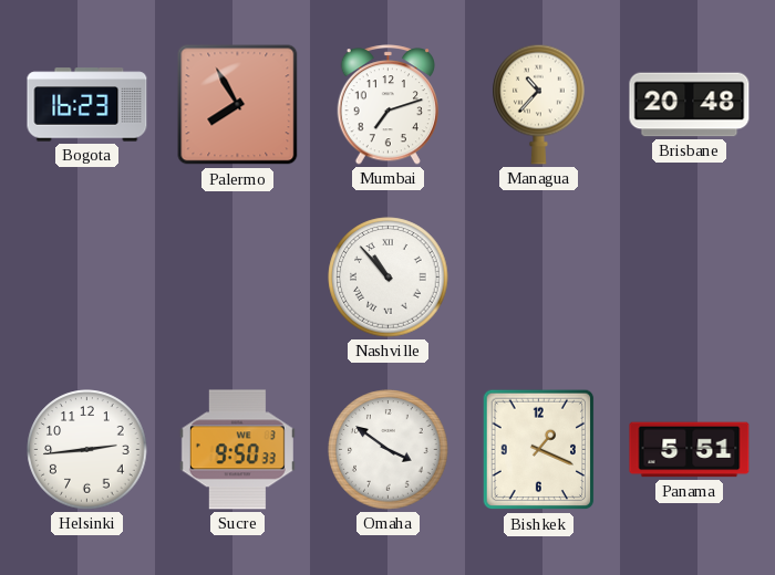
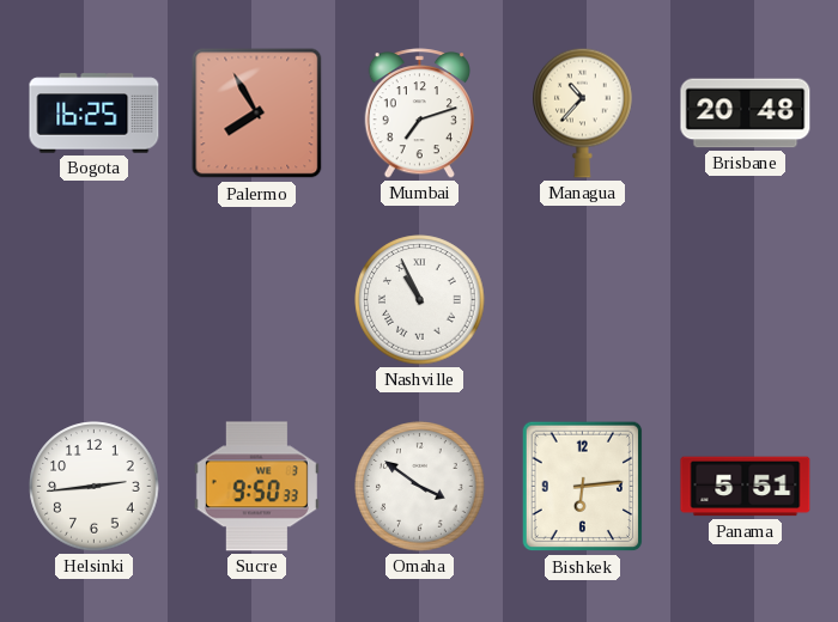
Bogota: 16:23 -> 16:25
Nashville: 10:53 -> 10:56
Bishkek: 1:19 -> 6:14
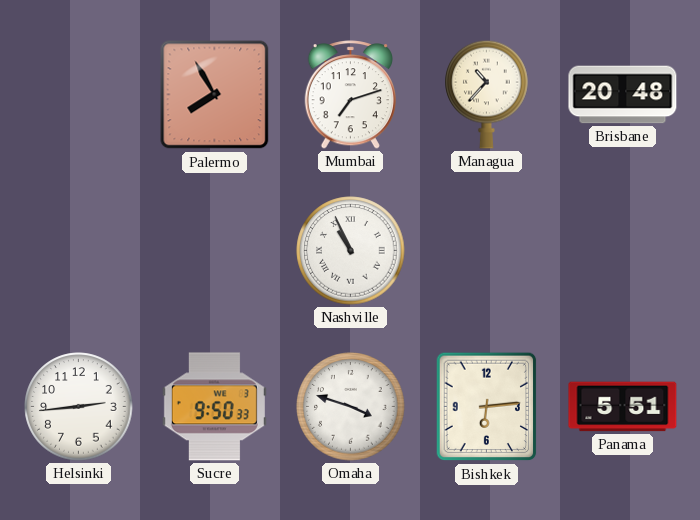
Bogota: 16:25 -> none
Omaha: 3:51 -> 3:48
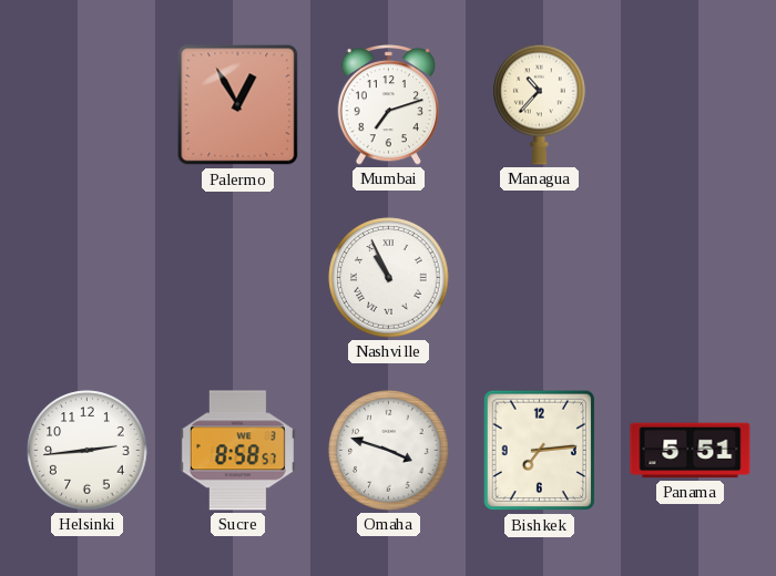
Palermo: 7:55 -> 12:55
Brisbane: 20:48 -> none
Sucre: 9:50 -> 8:58
Bishkek: 6:14 -> 7:14
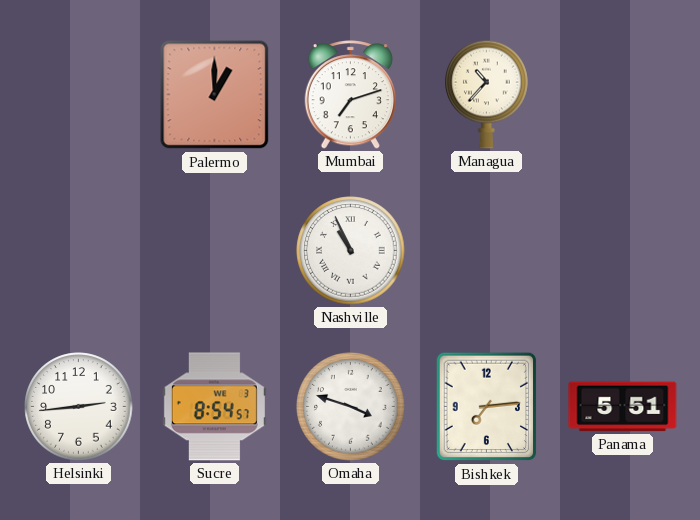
Palermo: 12:55 -> 1:00
Sucre: 8:58 -> 8:54
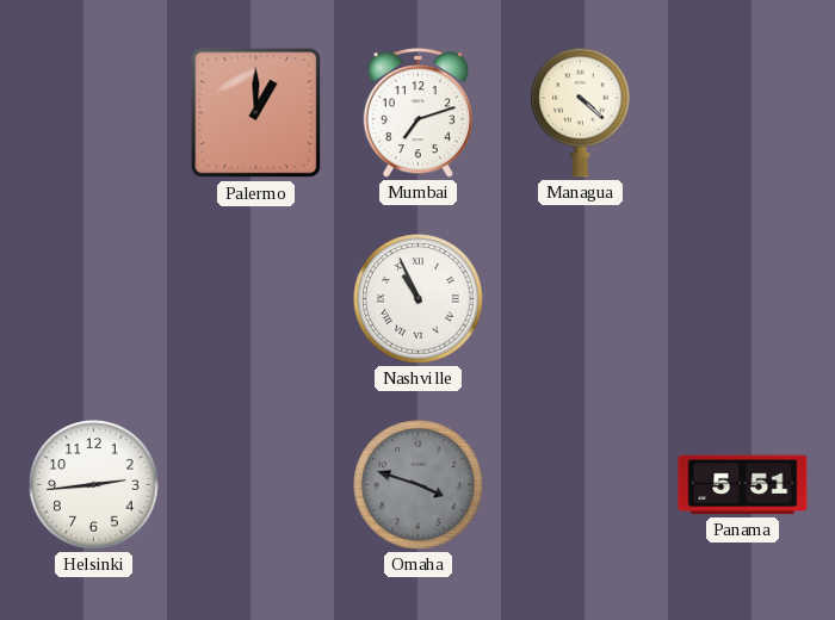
Managua: 10:37 -> 4:22
Sucre: 8:54 -> none
Omaha dial: white -> grey
Bishkek: 7:14 -> none
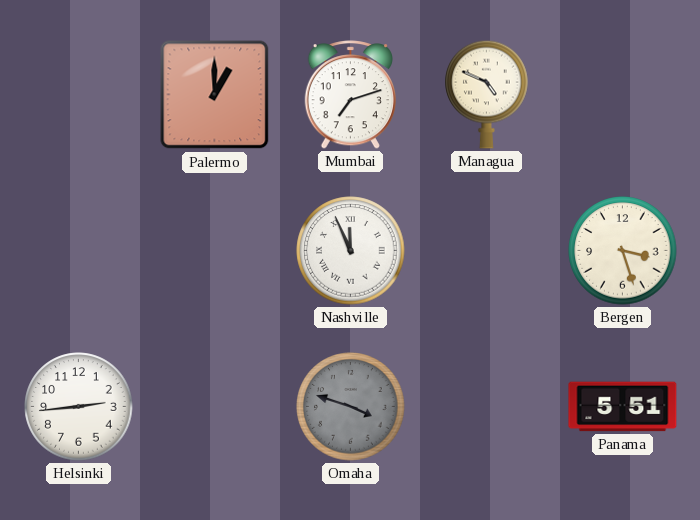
Managua: 4:22 -> 4:49
Nashville: 10:56 -> 11:56
Bergen: none -> 3:27
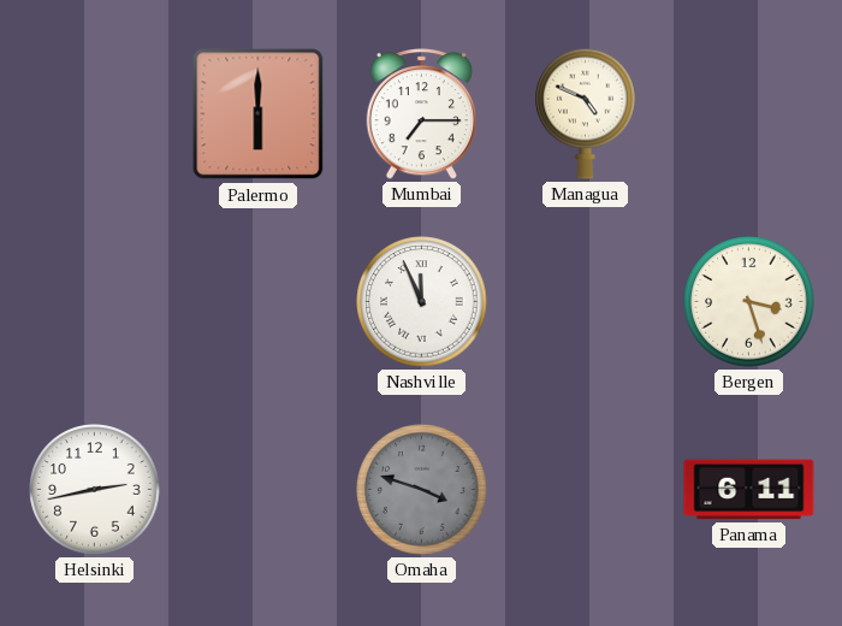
Palermo: 1:00 -> 6:00
Mumbai: 7:12 -> 7:15
Helsinki: 2:44 -> 2:43
Panama: 5:51 -> 6:11
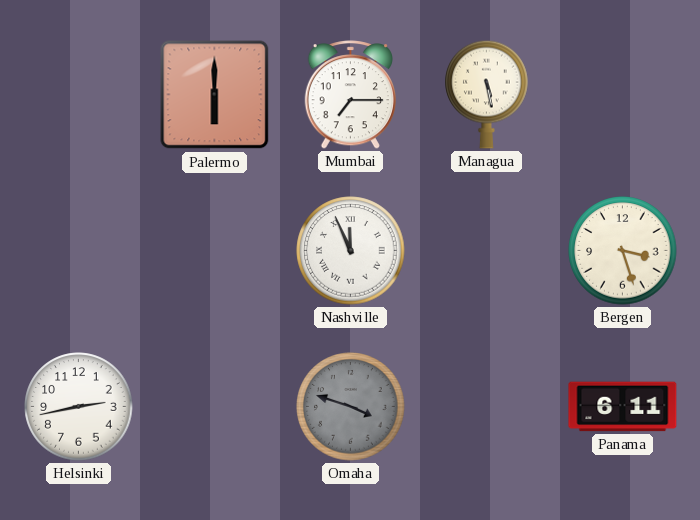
Managua: 4:49 -> 5:28
